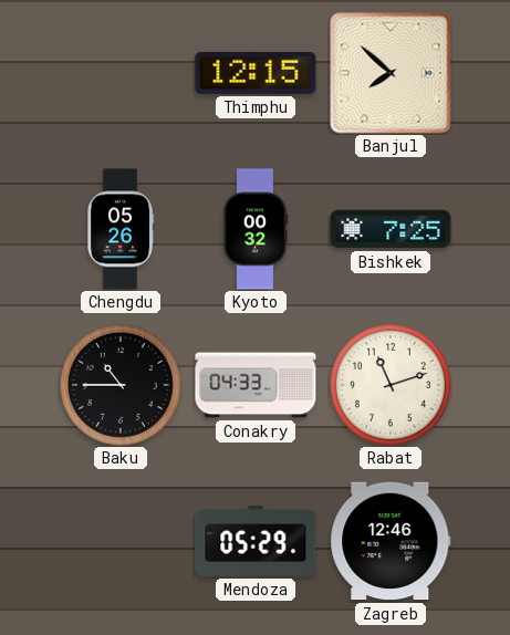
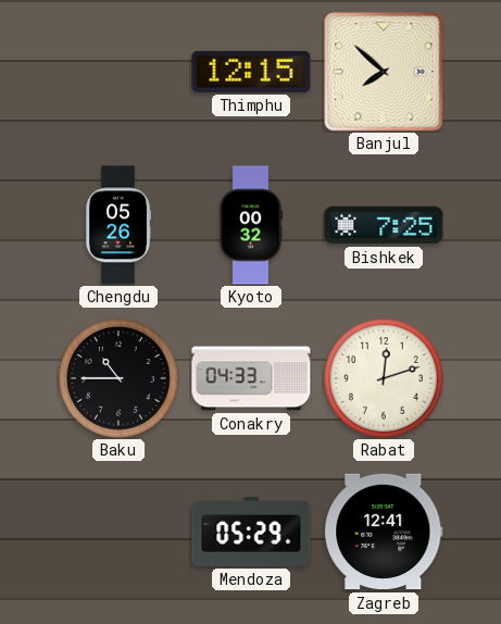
Rabat: 11:12 -> 12:12
Zagreb: 12:46 -> 12:41
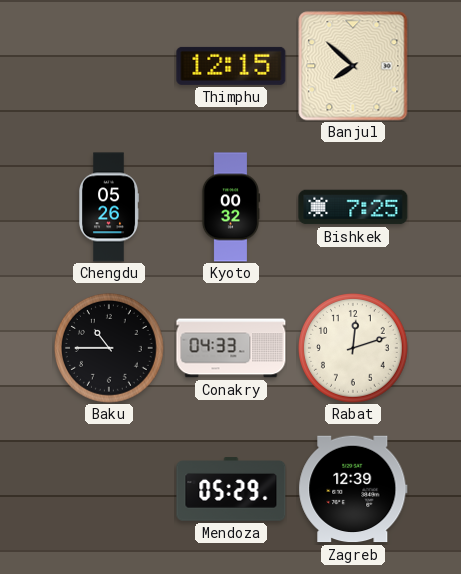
Zagreb: 12:41 -> 12:39
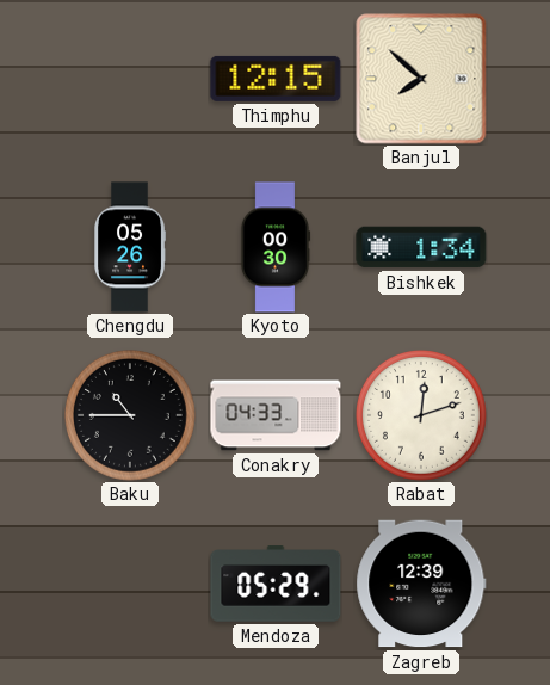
Kyoto: 00:32 -> 00:30
Bishkek: 7:25 -> 1:34
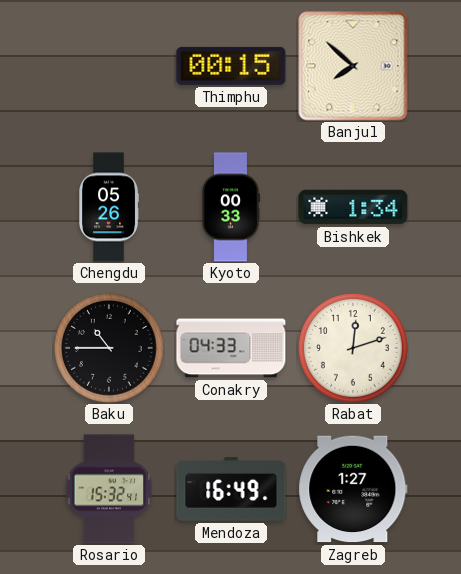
Thimphu: 12:15 -> 00:15
Kyoto: 00:30 -> 00:33
Rosario: none -> 15:32
Mendoza: 05:29 -> 16:49
Zagreb: 12:39 -> 1:27
